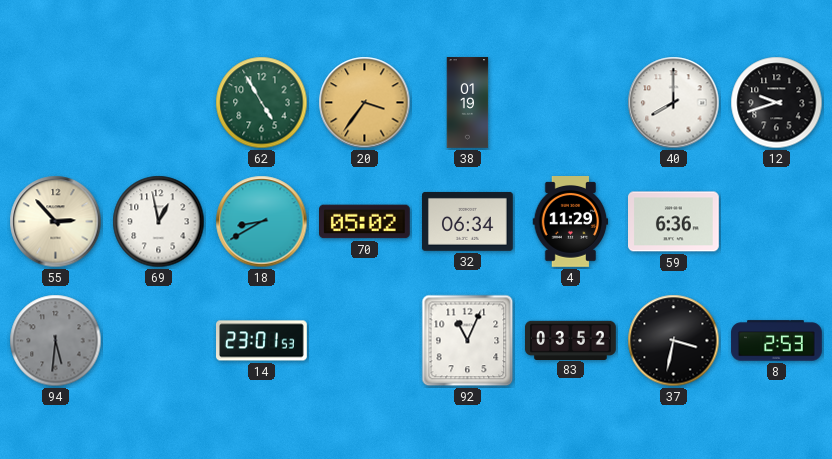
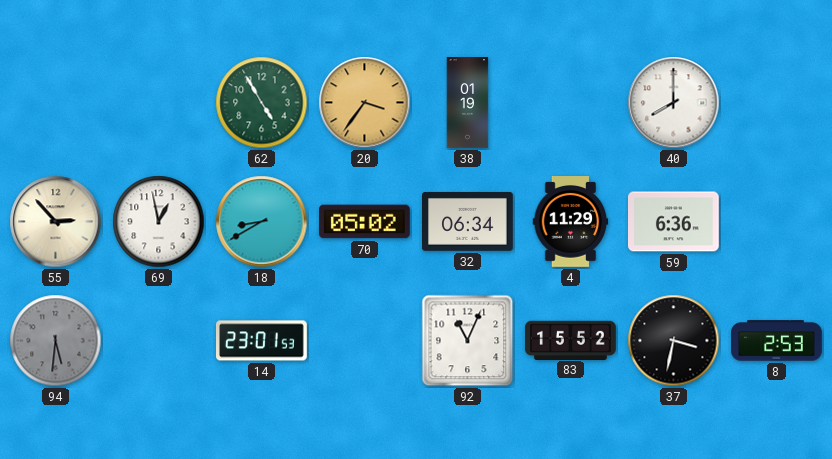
12: 9:42 -> none
83: 03:52 -> 15:52
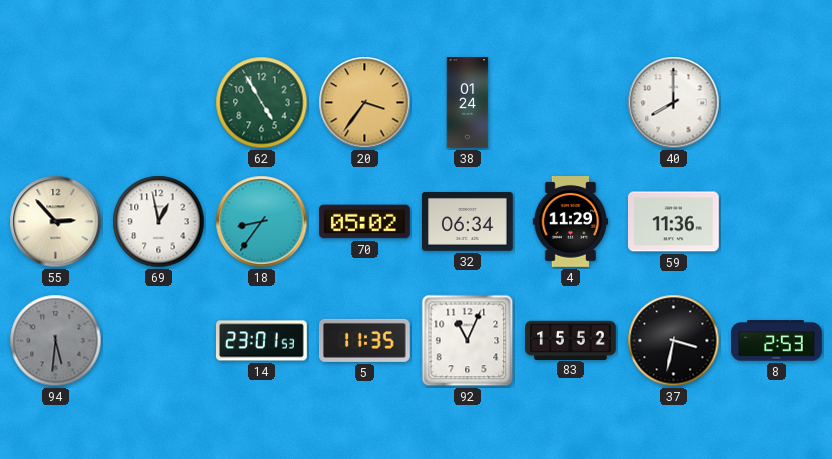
38: 01:19 -> 01:24
18: 8:40 -> 8:36
59: 6:36 -> 11:36
5: none -> 11:35
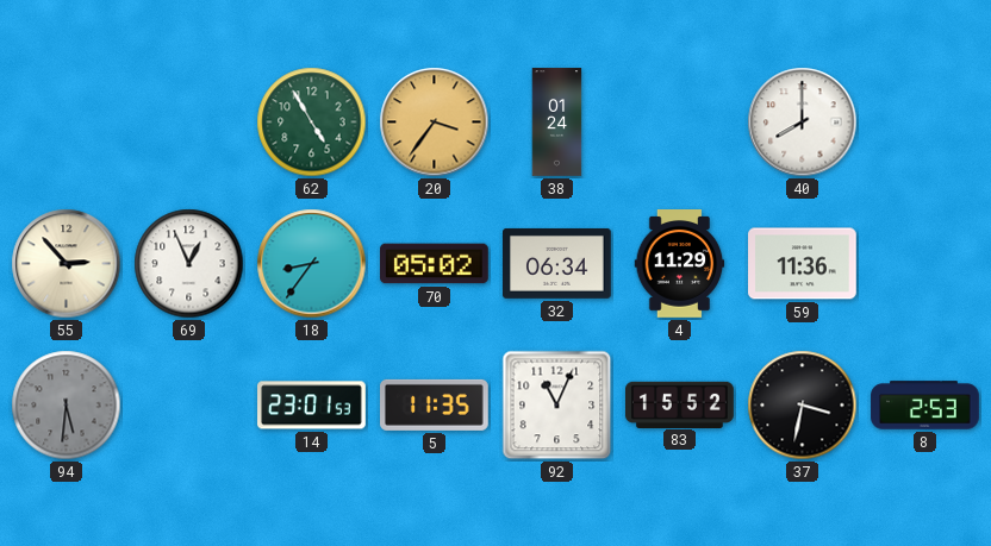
69: 12:58 -> 12:56
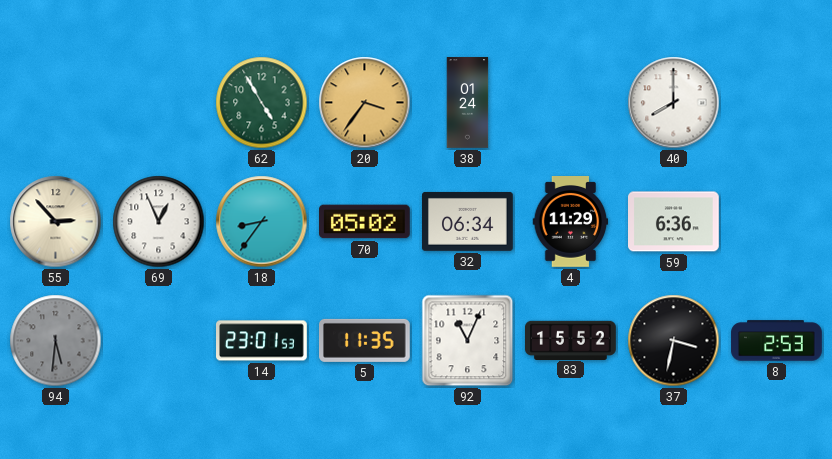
59: 11:36 -> 6:36
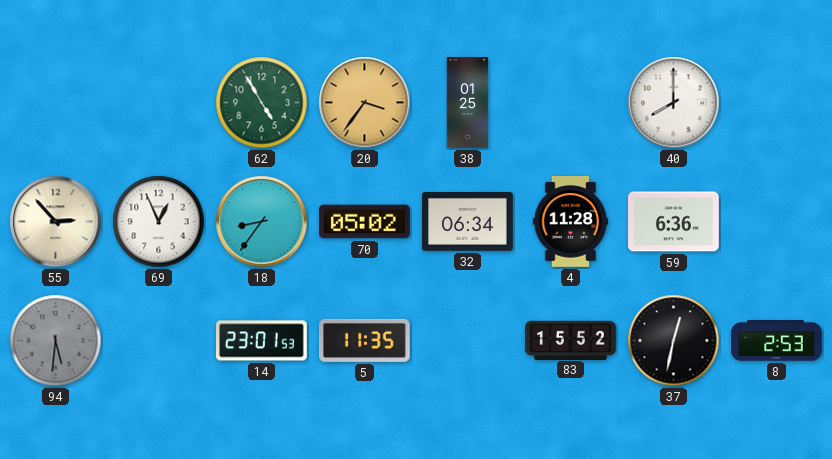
38: 01:24 -> 01:25
4: 11:29 -> 11:28
92: 11:04 -> none
37: 3:32 -> 12:32
